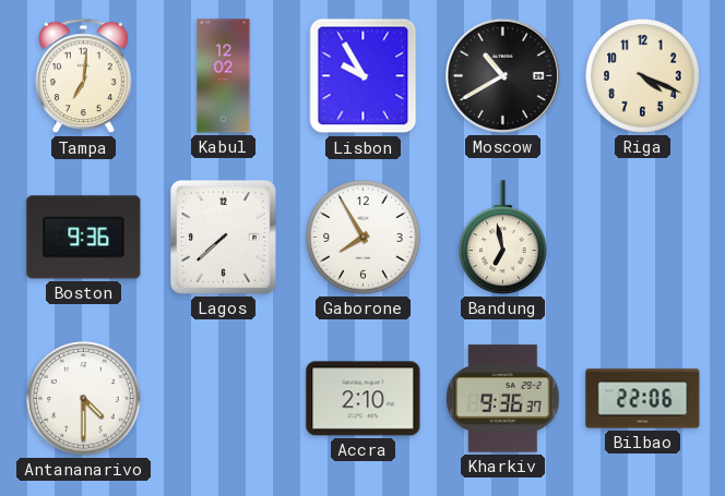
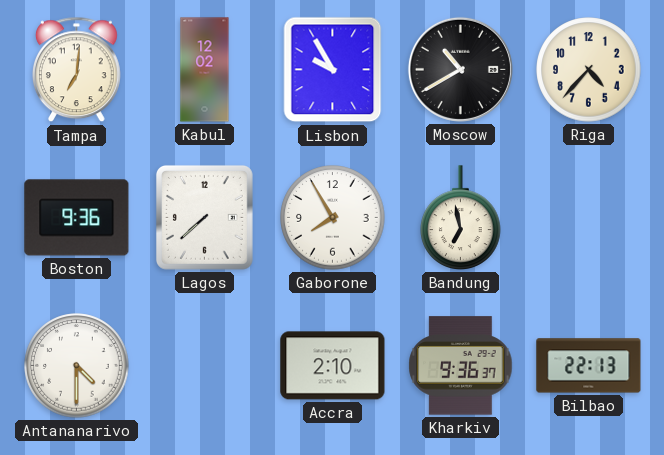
Riga: 4:19 -> 4:37
Bilbao: 22:06 -> 22:13
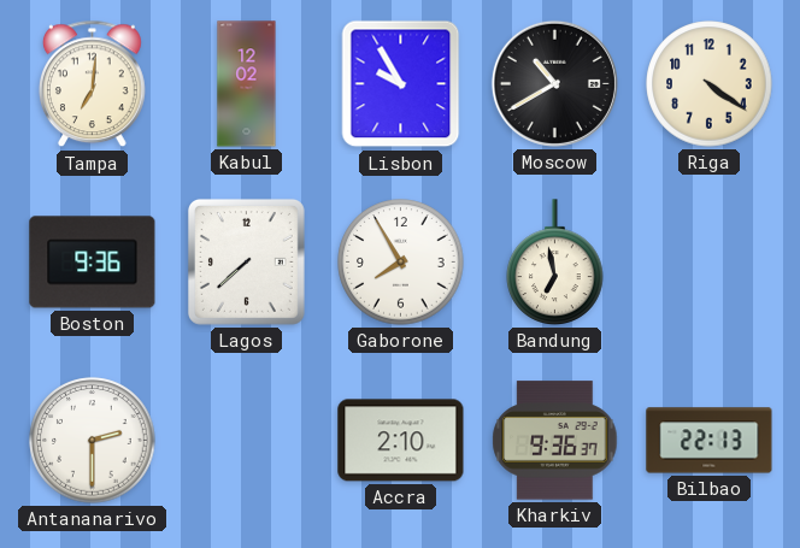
Riga: 4:37 -> 4:21
Antananarivo: 4:30 -> 2:30
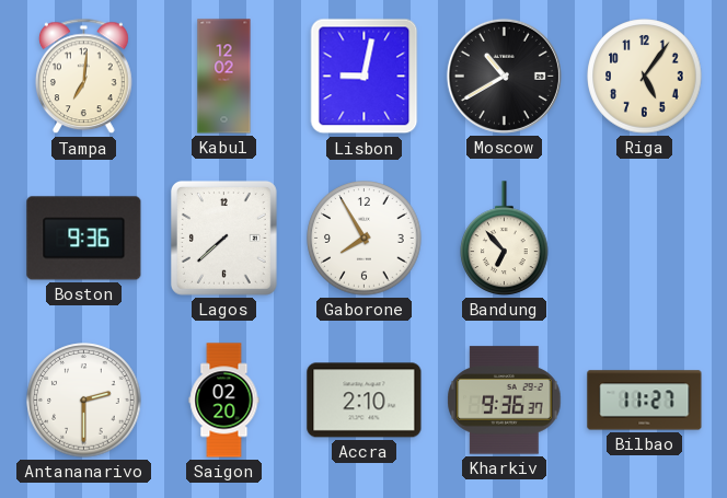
Lisbon: 9:55 -> 9:02
Riga: 4:21 -> 5:06
Bandung: 6:58 -> 6:53
Saigon: none -> 02:20
Bilbao: 22:13 -> 11:27
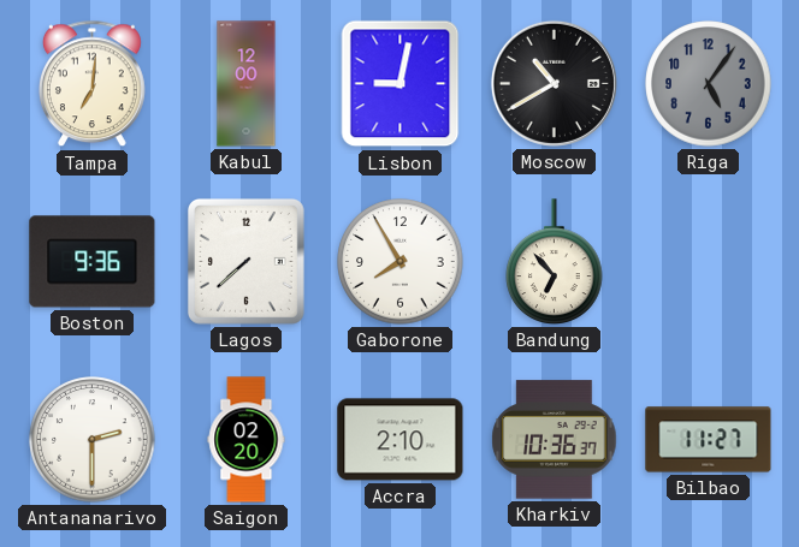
Kabul: 12:02 -> 12:00
Riga dial: cream -> grey
Kharkiv: 9:36 -> 10:36
